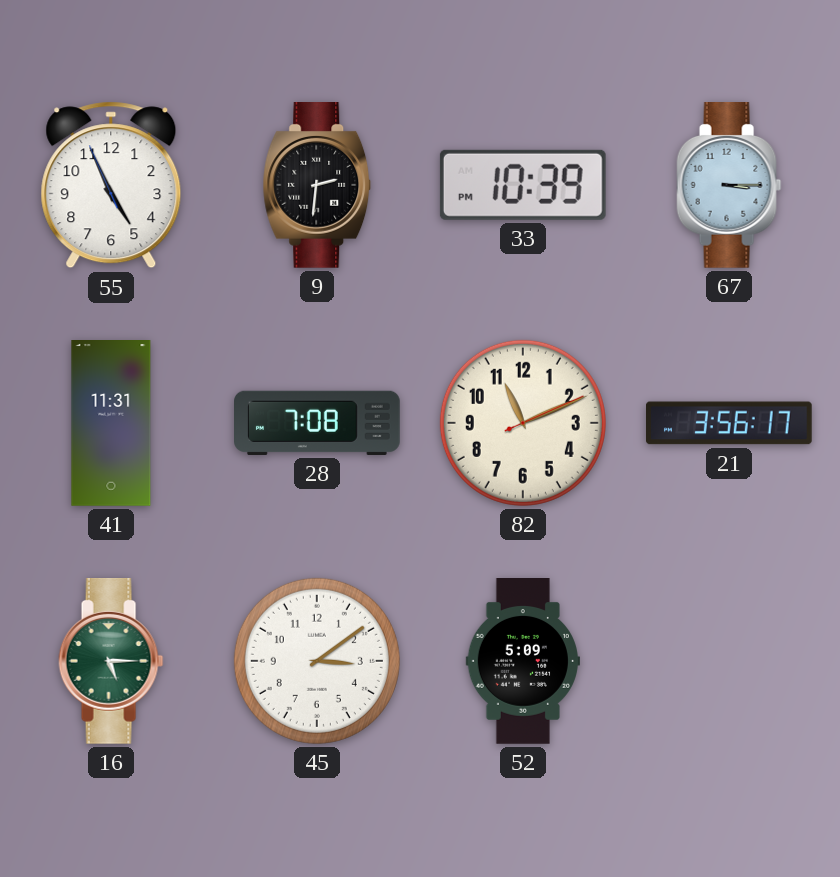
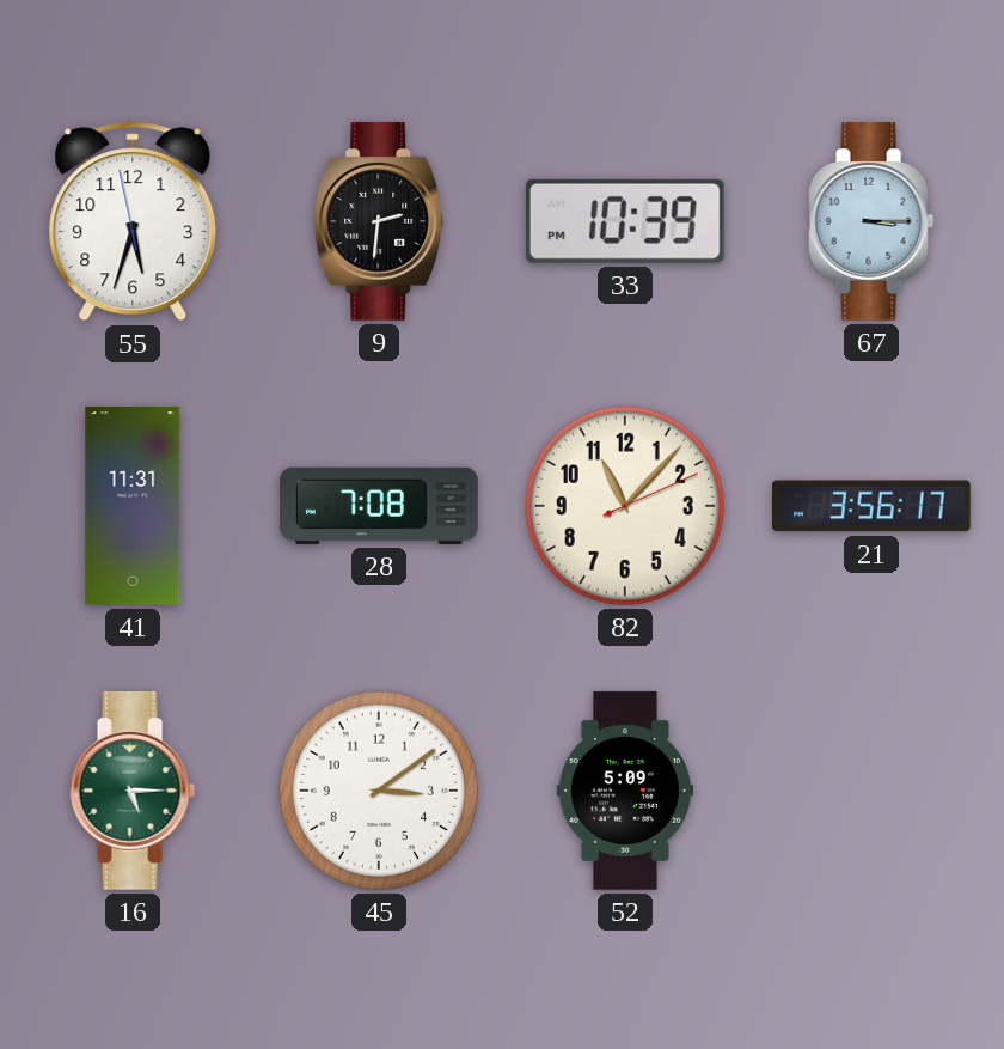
55: 4:55 -> 5:32
82: 11:11 -> 11:07
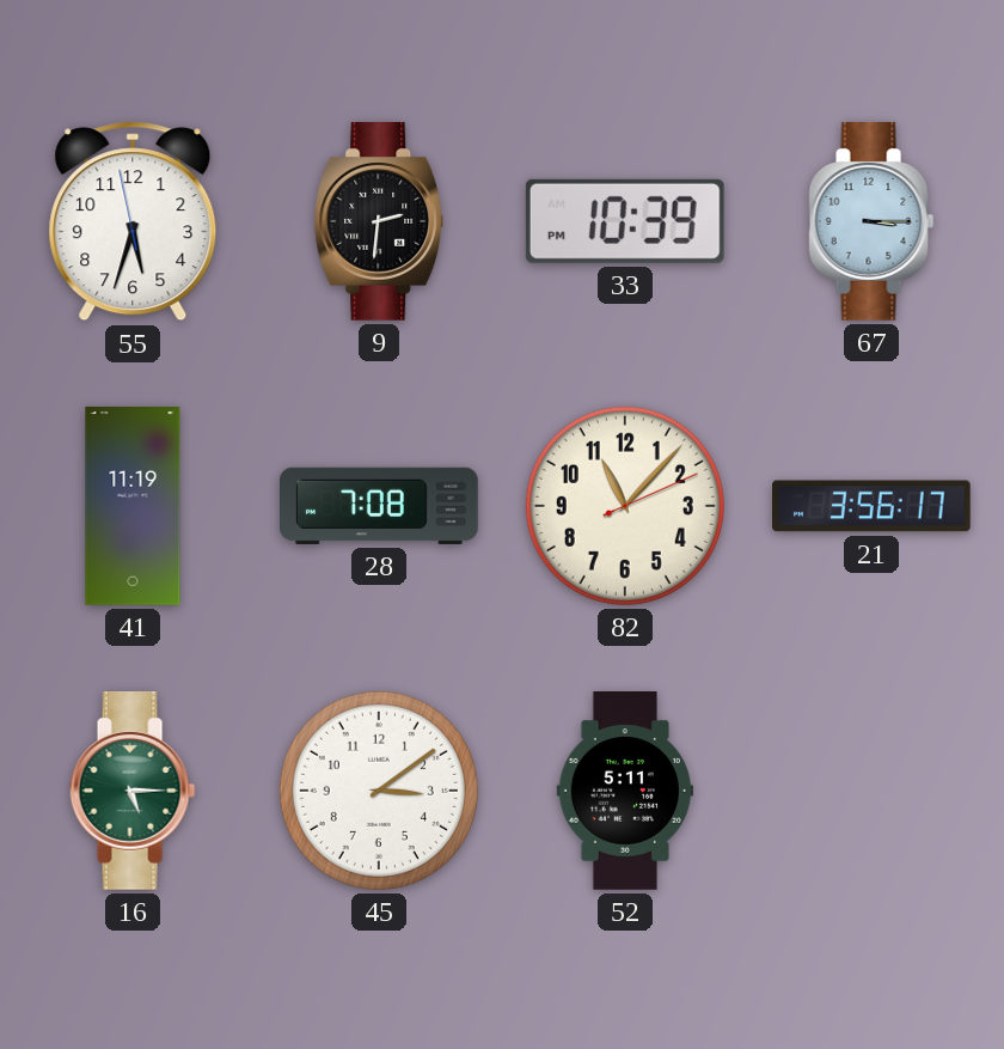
41: 11:31 -> 11:19
52: 5:09 -> 5:11
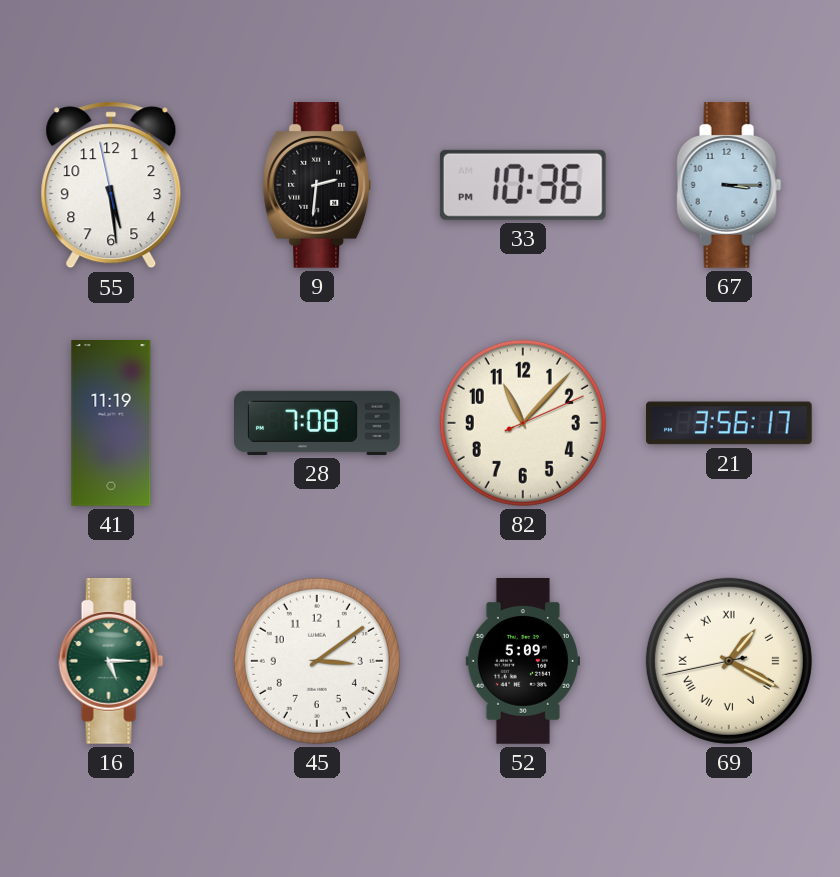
55: 5:32 -> 5:28
33: 10:39 -> 10:36
52: 5:11 -> 5:09
69: none -> 1:19
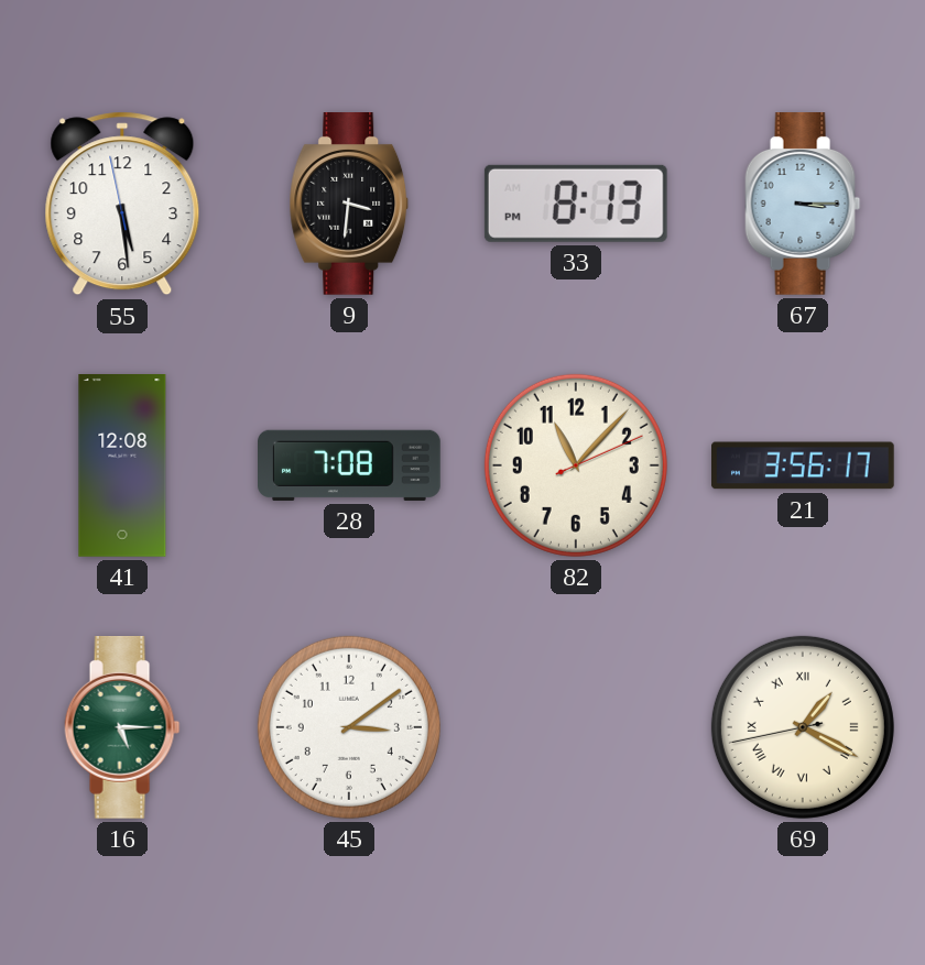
9: 2:31 -> 3:31
33: 10:36 -> 8:13
41: 11:19 -> 12:08
52: 5:09 -> none
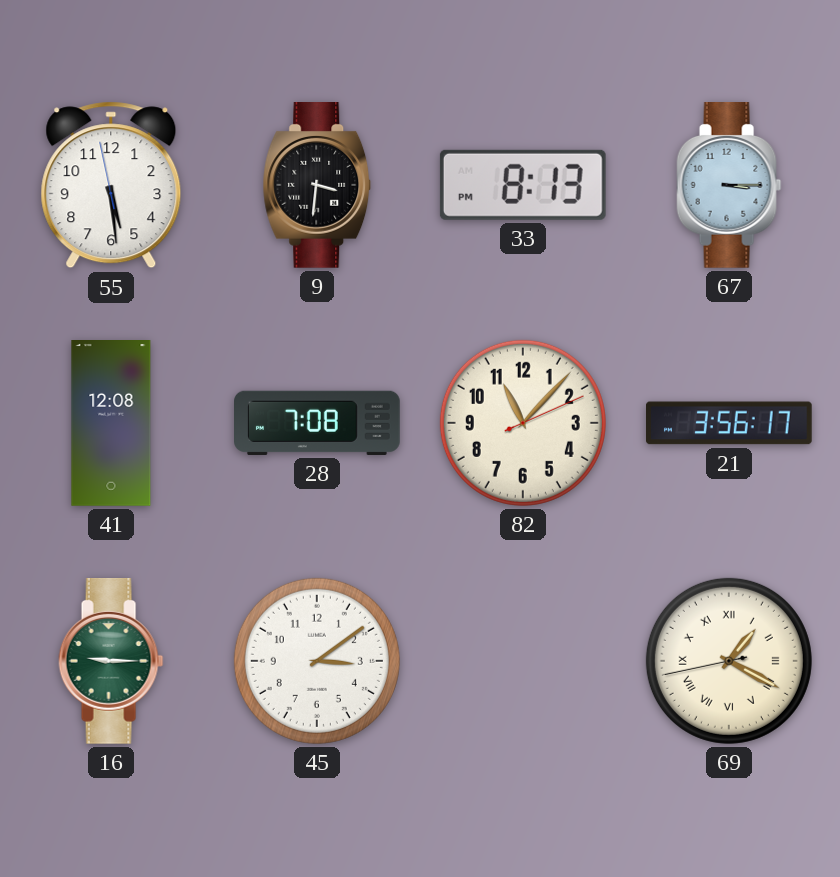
16: 5:15 -> 9:15
